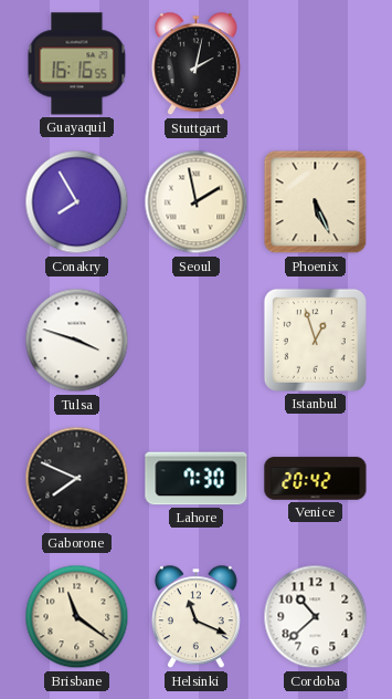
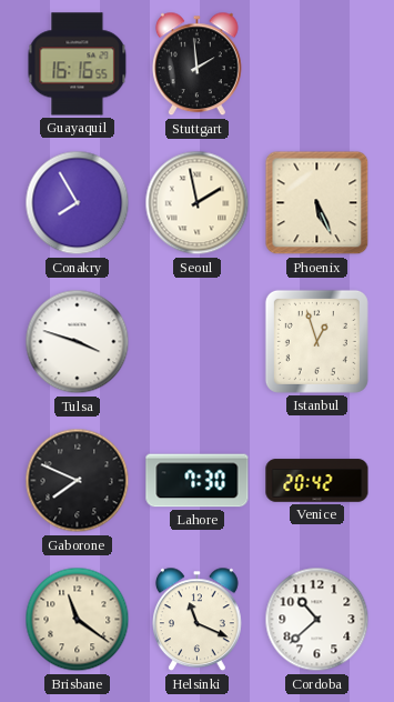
Stuttgart: 2:02 -> 1:59
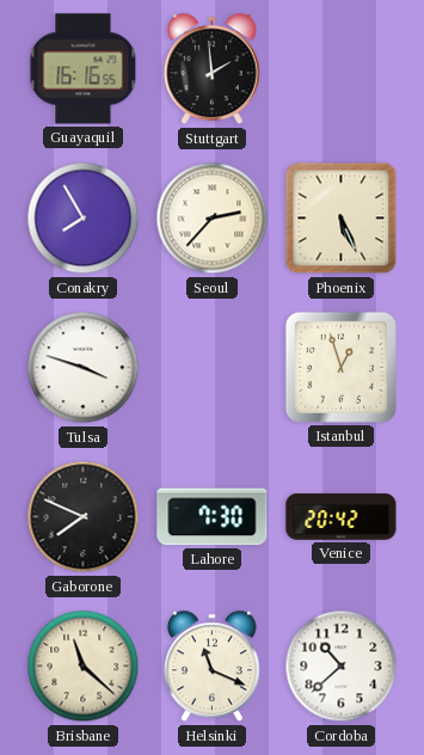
Seoul: 1:58 -> 2:37
Brisbane: 11:21 -> 11:22
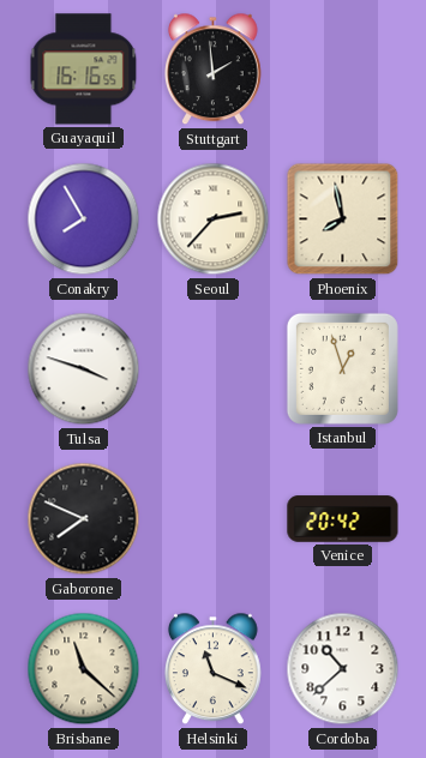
Phoenix: 5:26 -> 7:58
Lahore: 7:30 -> none
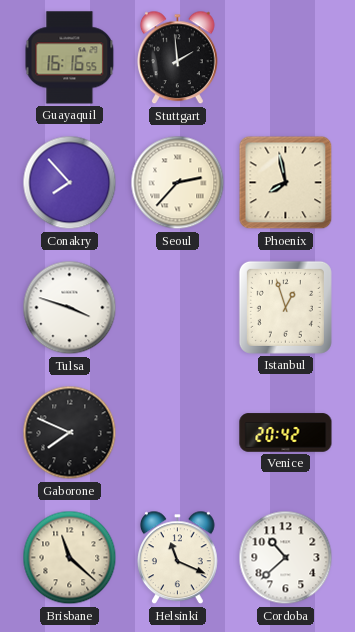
Conakry: 7:55 -> 7:53
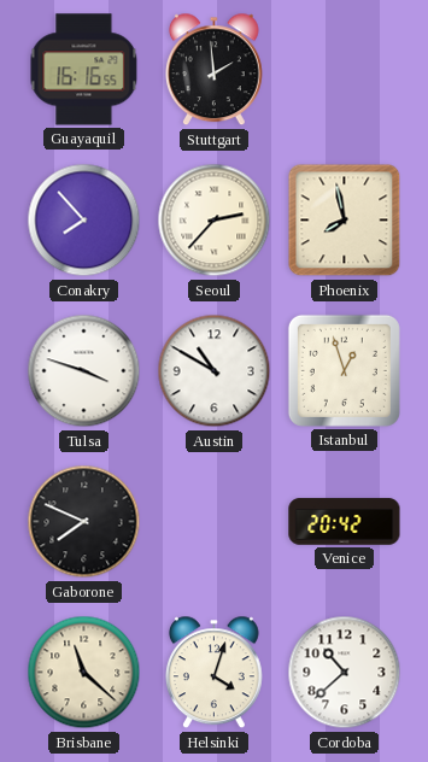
Austin: none -> 10:50
Helsinki: 11:19 -> 4:03
